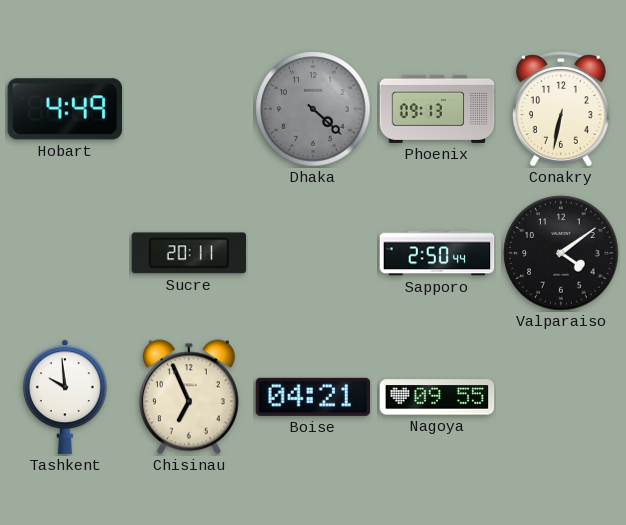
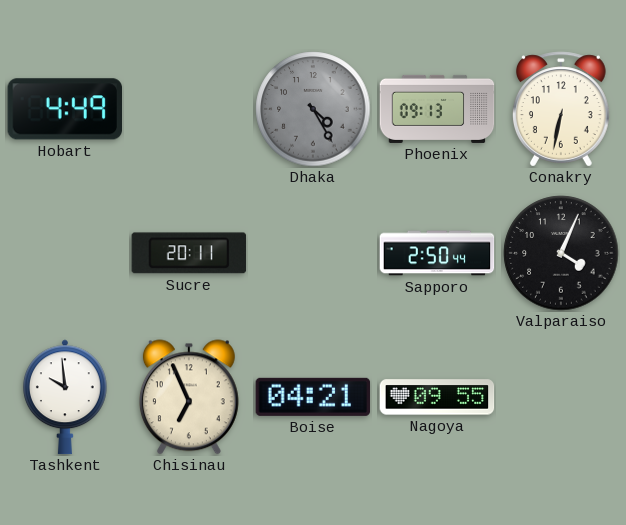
Dhaka: 4:22 -> 4:25
Valparaiso: 4:09 -> 4:04
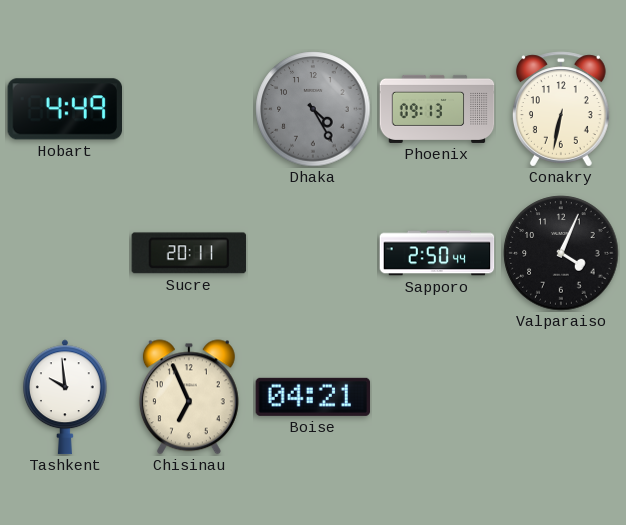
Nagoya: 09:55 -> none
